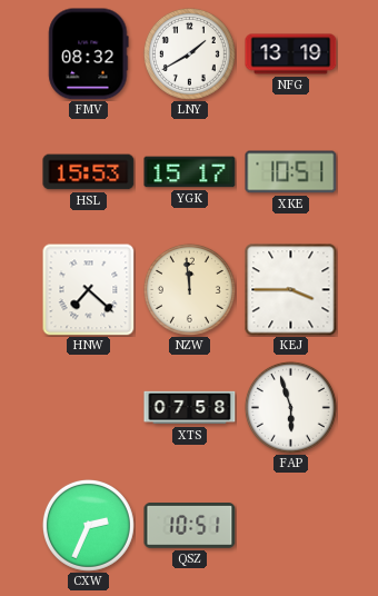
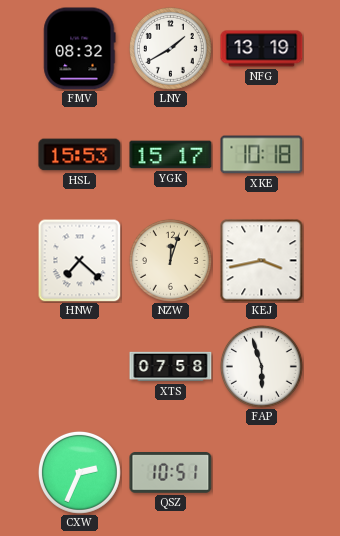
XKE: 10:51 -> 10:18
NZW: 11:59 -> 12:03
KEJ: 3:45 -> 3:43
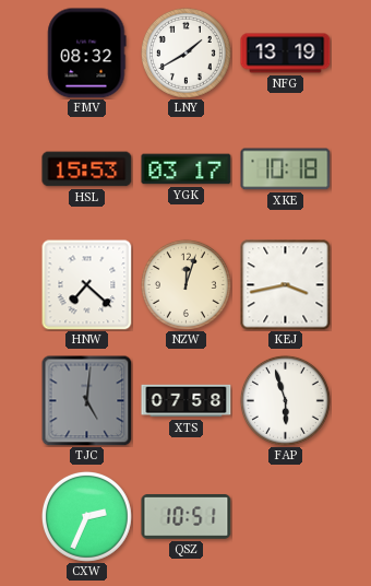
YGK: 15:17 -> 03:17
TJC: none -> 5:01
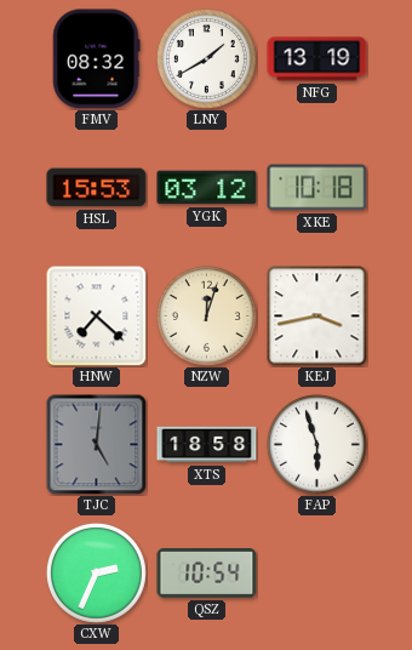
YGK: 03:17 -> 03:12
XTS: 07:58 -> 18:58
QSZ: 10:51 -> 10:54
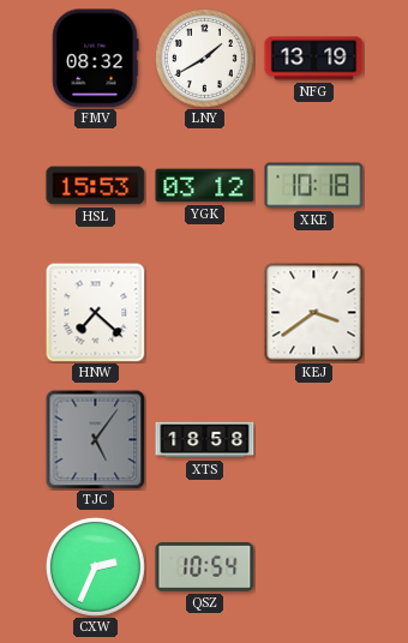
NZW: 12:03 -> none
KEJ: 3:43 -> 3:39
TJC: 5:01 -> 5:06
FAP: 5:57 -> none
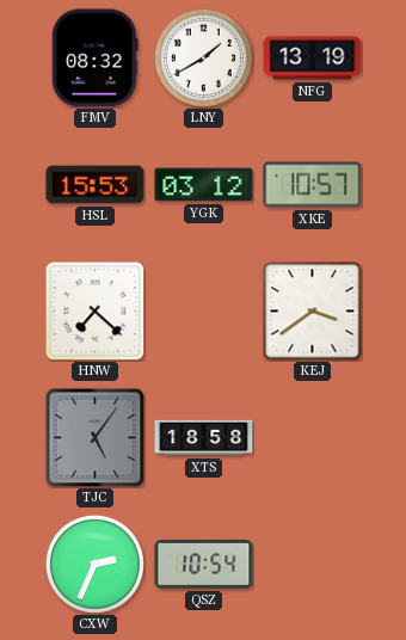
XKE: 10:18 -> 10:57
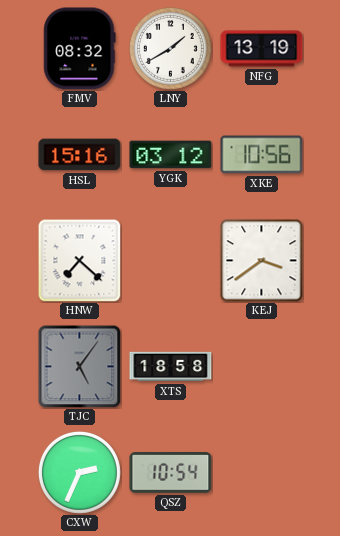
HSL: 15:53 -> 15:16
XKE: 10:57 -> 10:56
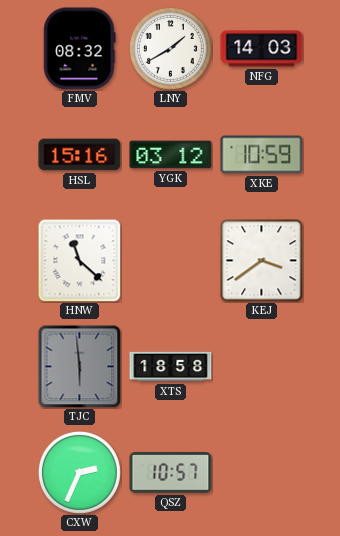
NFG: 13:19 -> 14:03
XKE: 10:56 -> 10:59
HNW: 7:22 -> 11:22
TJC: 5:06 -> 5:59
QSZ: 10:54 -> 10:57
